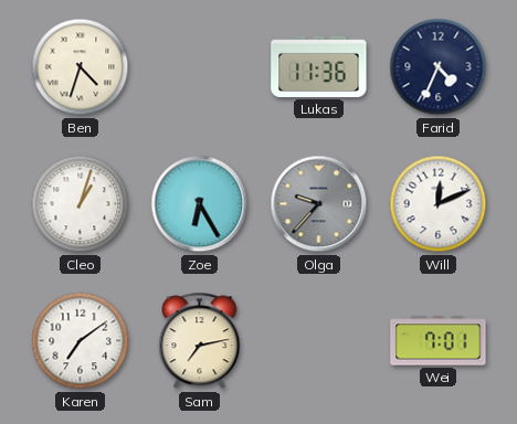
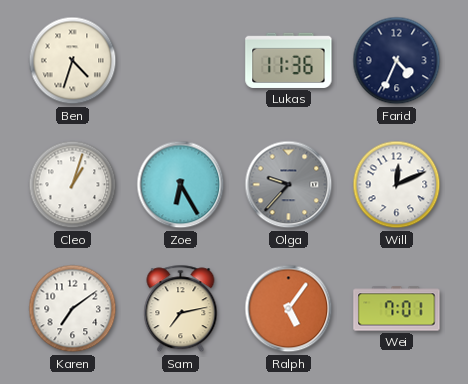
Ralph: none -> 5:06
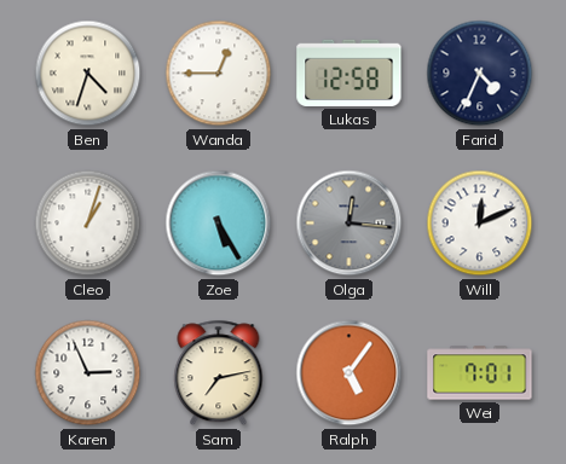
Wanda: none -> 12:45
Lukas: 11:36 -> 12:58
Zoe: 6:25 -> 5:25
Olga: 9:37 -> 12:16
Karen: 7:09 -> 2:56
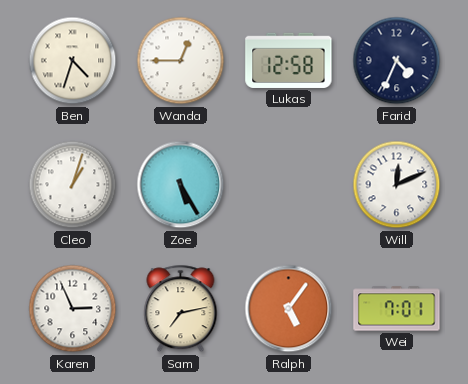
Olga: 12:16 -> none
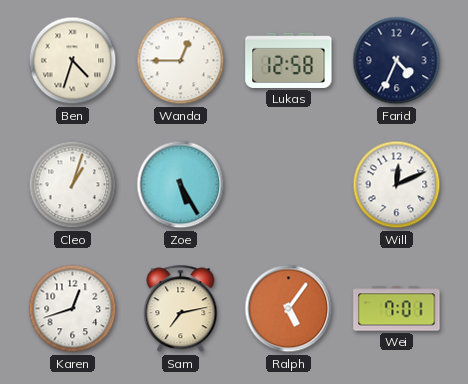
Karen: 2:56 -> 12:42
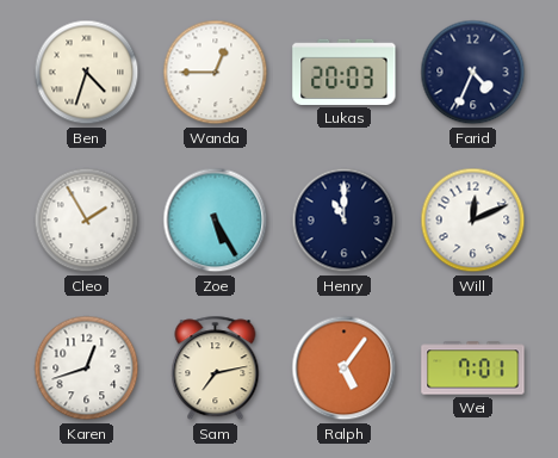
Lukas: 12:58 -> 20:03
Cleo: 1:03 -> 1:55
Henry: none -> 11:00
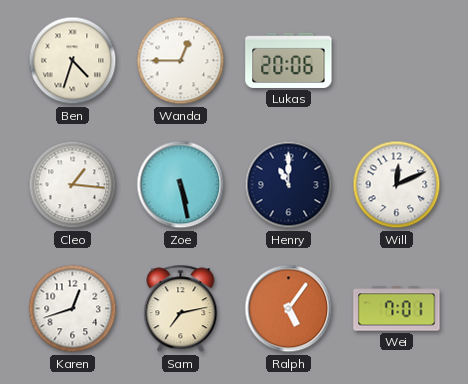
Lukas: 20:03 -> 20:06
Farid: 4:34 -> none
Cleo: 1:55 -> 1:16
Zoe: 5:25 -> 5:28
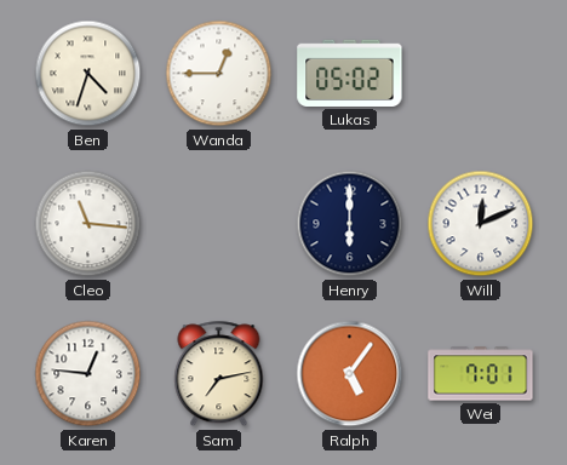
Lukas: 20:06 -> 05:02
Cleo: 1:16 -> 11:16
Zoe: 5:28 -> none
Henry: 11:00 -> 6:00
Karen: 12:42 -> 12:46
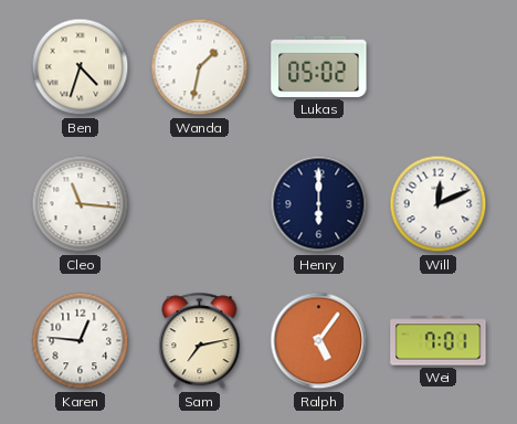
Wanda: 12:45 -> 1:32
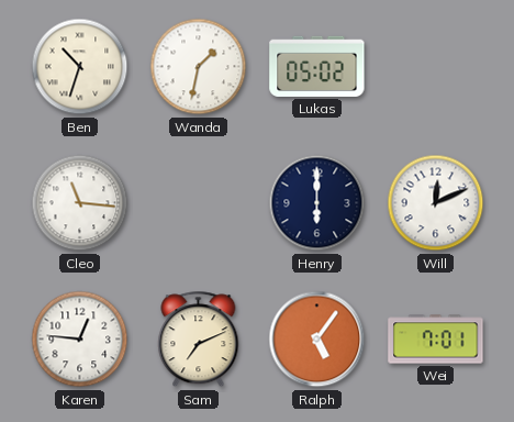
Ben: 4:33 -> 10:33
Sam: 7:13 -> 7:11
